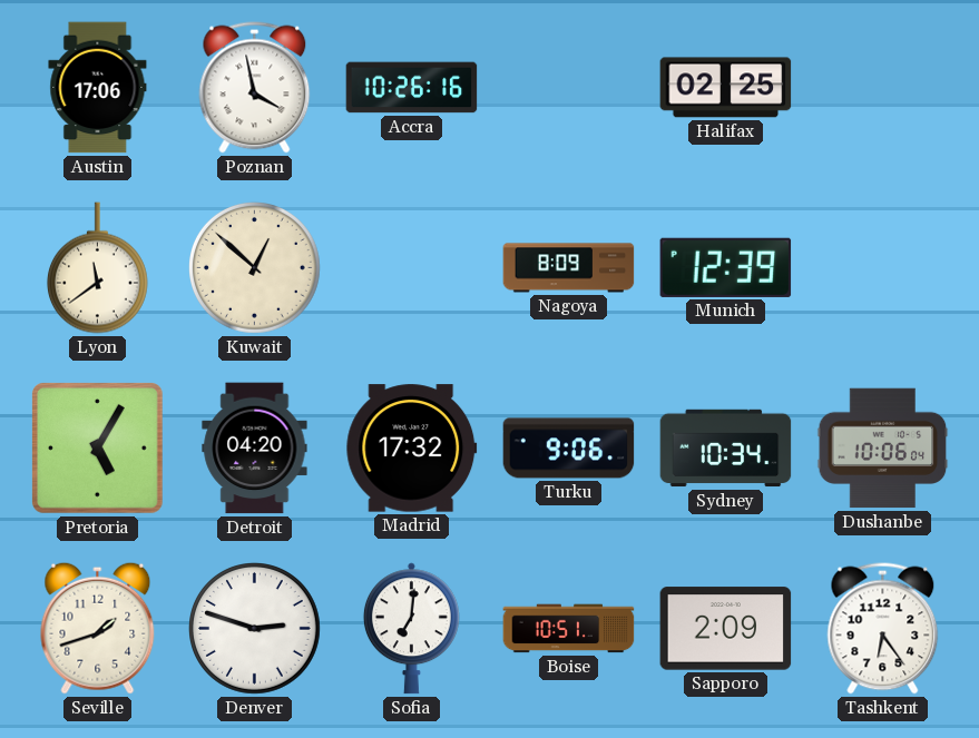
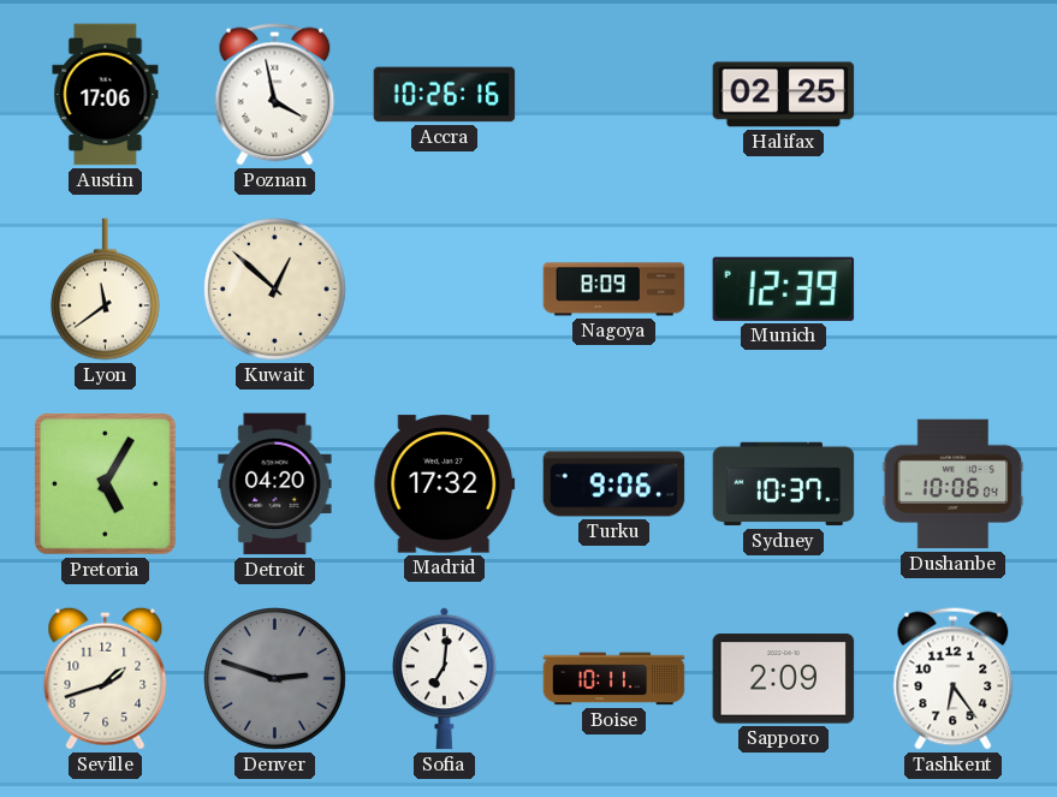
Sydney: 10:34 -> 10:37
Denver dial: white -> grey
Boise: 10:51 -> 10:11
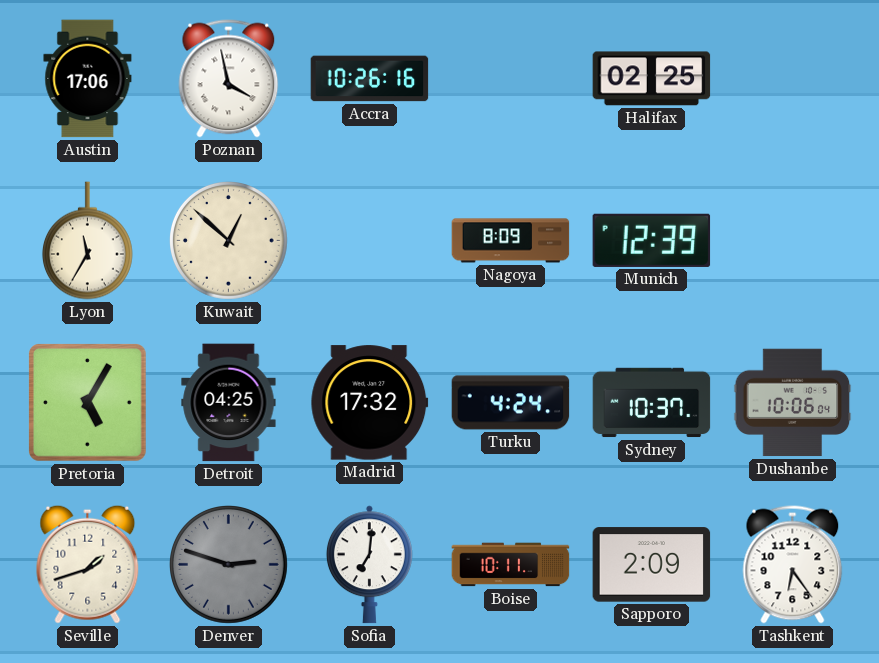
Lyon: 11:39 -> 11:35
Detroit: 04:20 -> 04:25
Turku: 9:06 -> 4:24
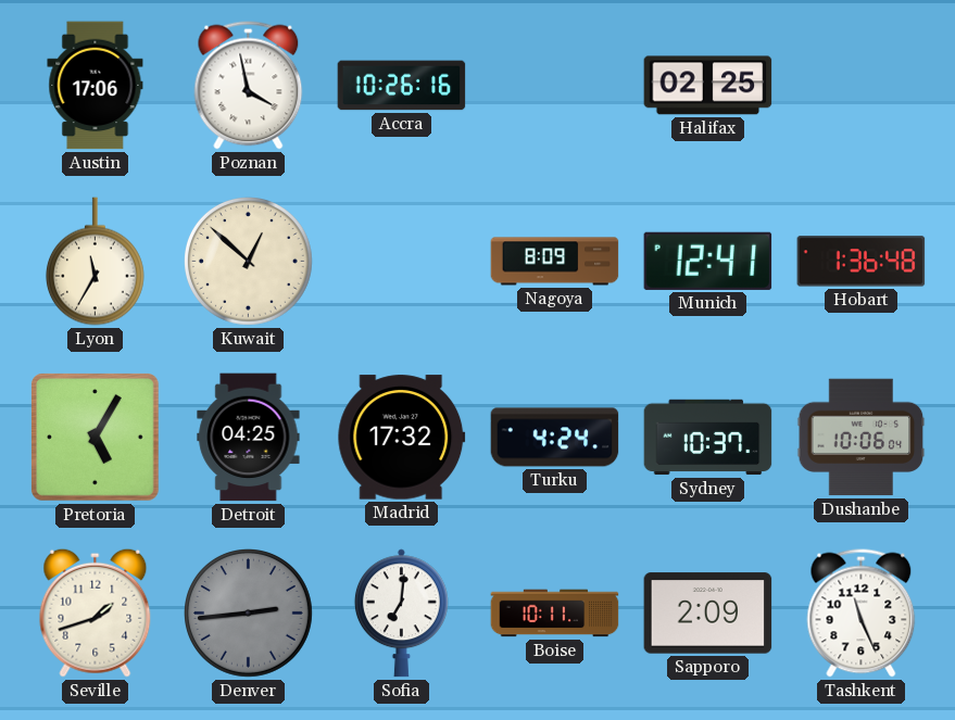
Munich: 12:39 -> 12:41
Hobart: none -> 1:36
Denver: 2:48 -> 2:44
Tashkent: 6:24 -> 11:26
